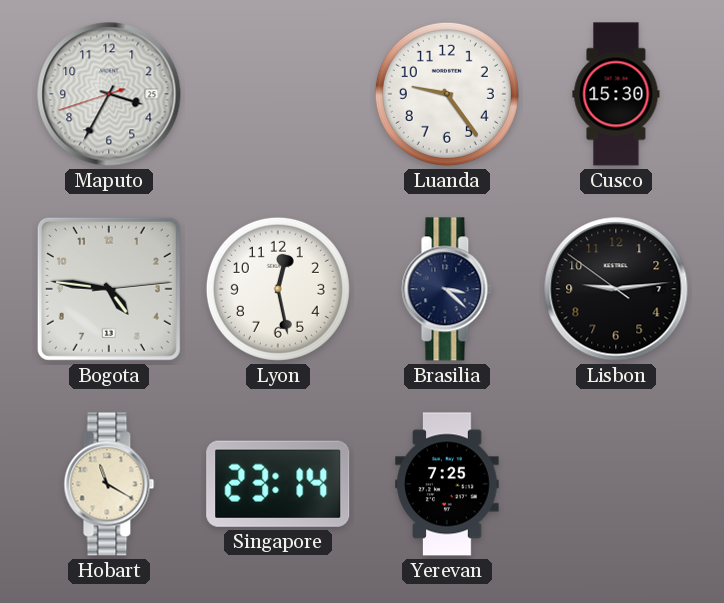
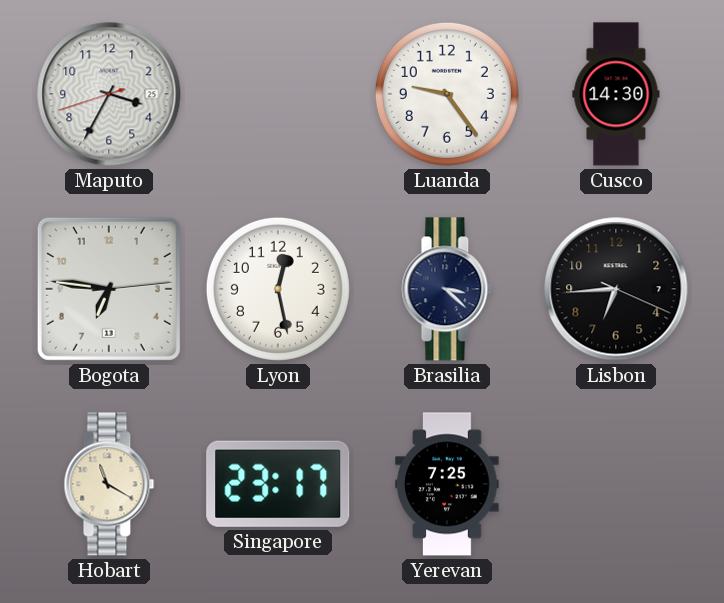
Cusco: 15:30 -> 14:30
Bogota: 4:46 -> 6:46
Lisbon: 9:13 -> 6:44
Singapore: 23:14 -> 23:17
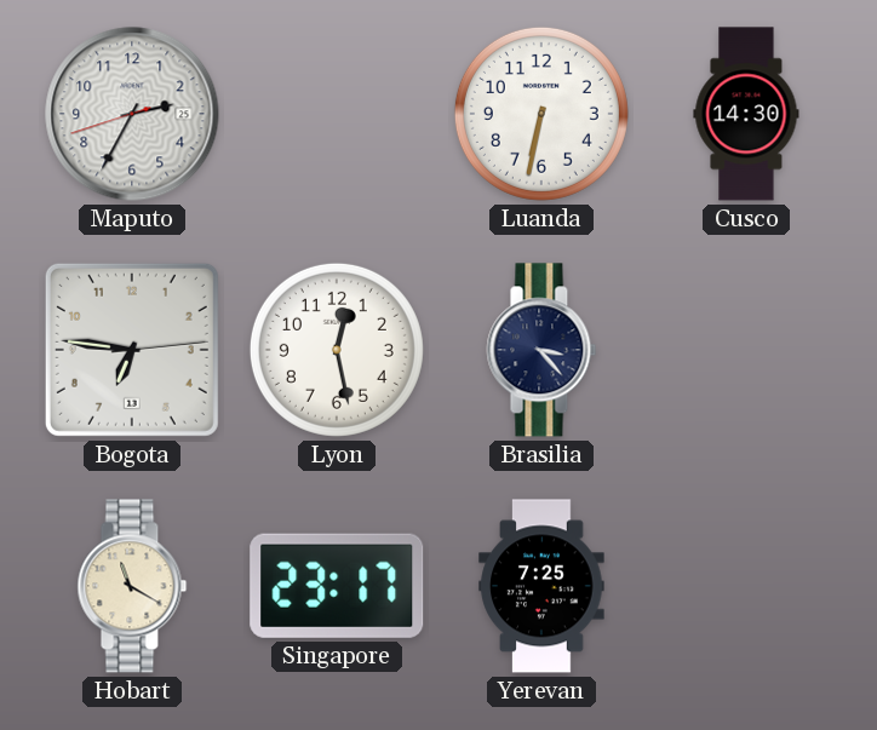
Maputo: 3:34 -> 2:34
Luanda: 9:24 -> 6:32
Brasilia: 3:22 -> 3:23
Lisbon: 6:44 -> none
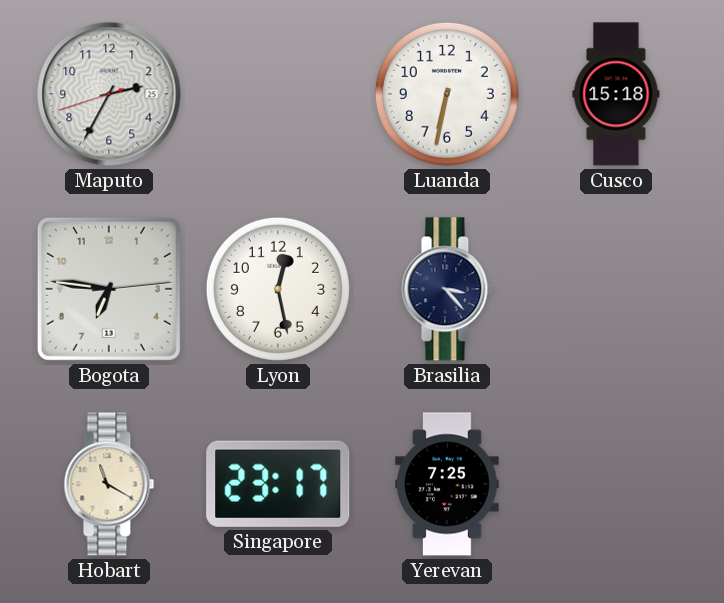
Cusco: 14:30 -> 15:18
